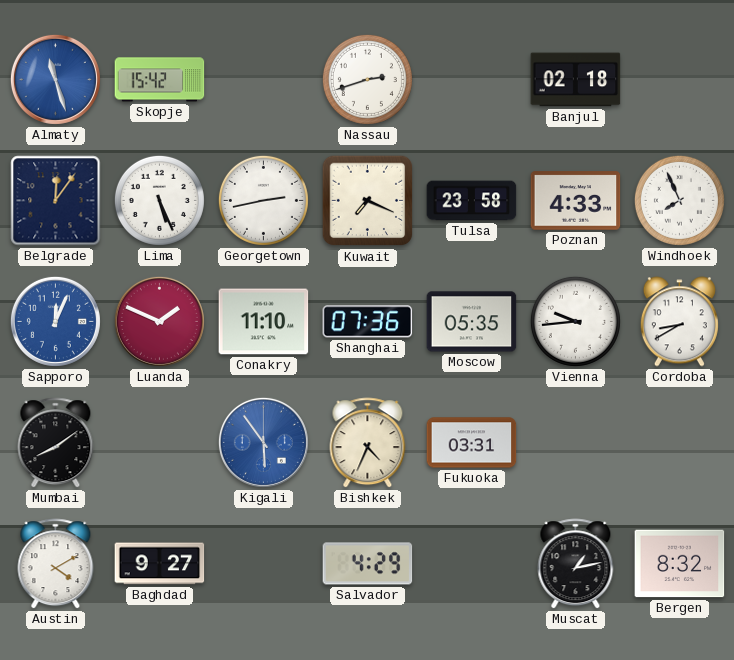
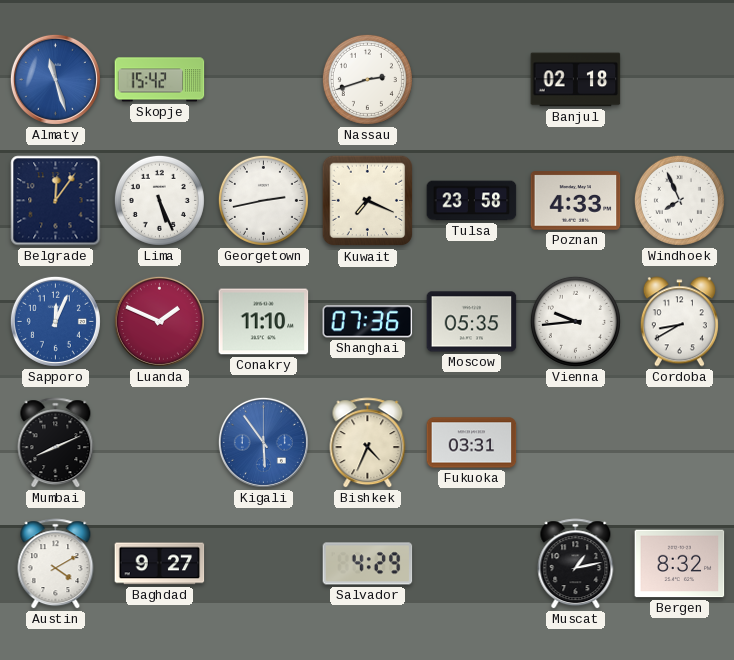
Mumbai: 8:09 -> 8:11
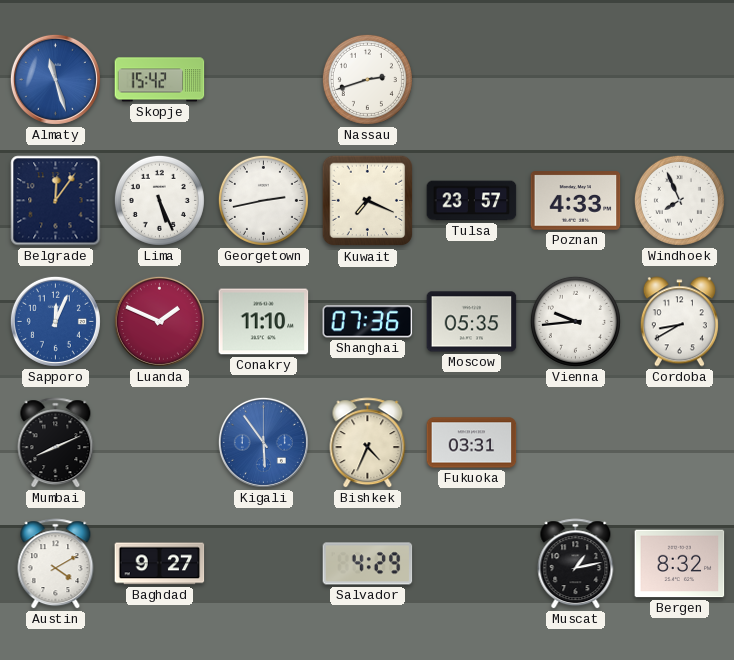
Banjul: 02:18 -> none
Tulsa: 23:58 -> 23:57
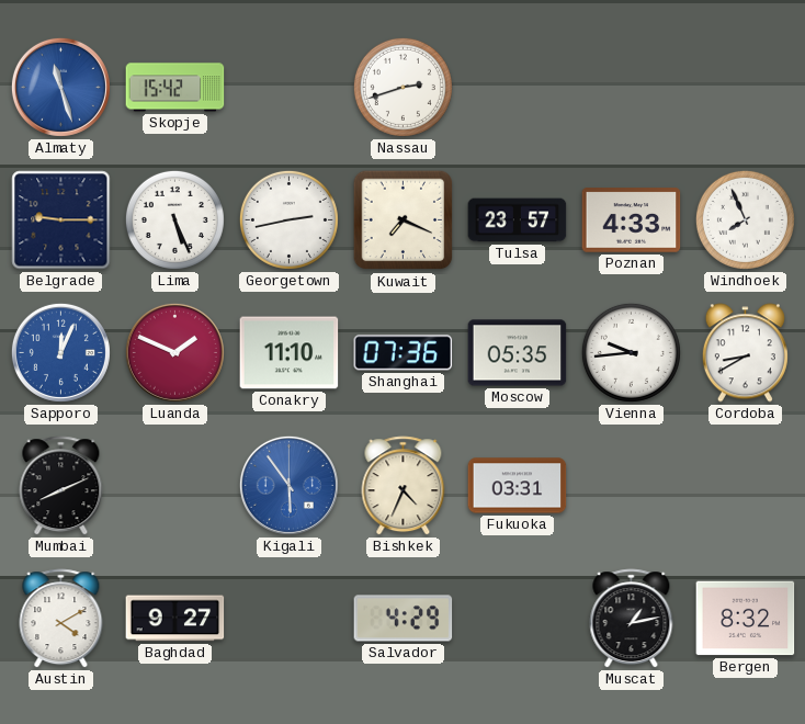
Belgrade: 12:06 -> 9:15
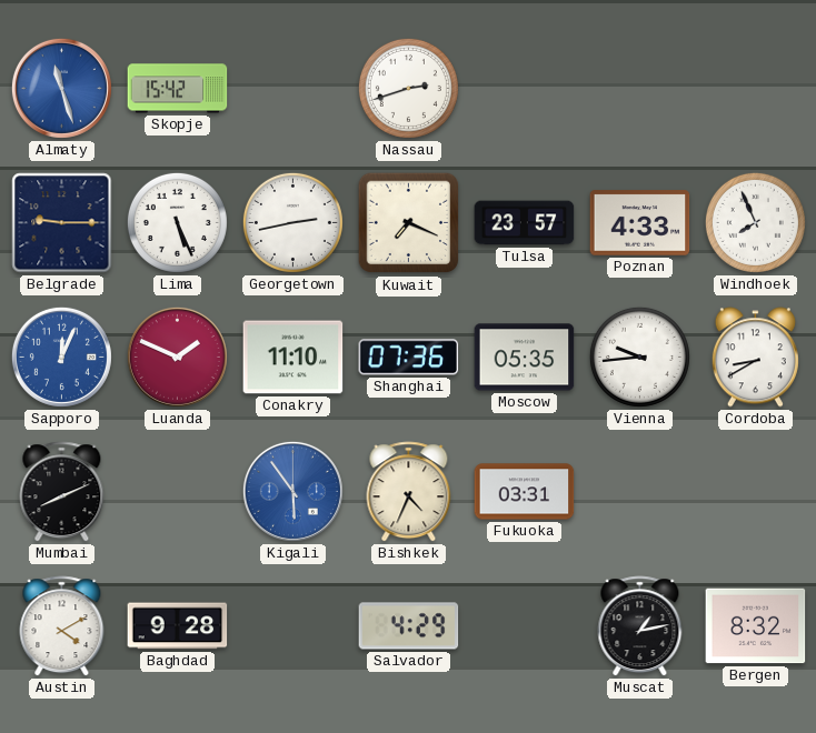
Baghdad: 9:27 -> 9:28
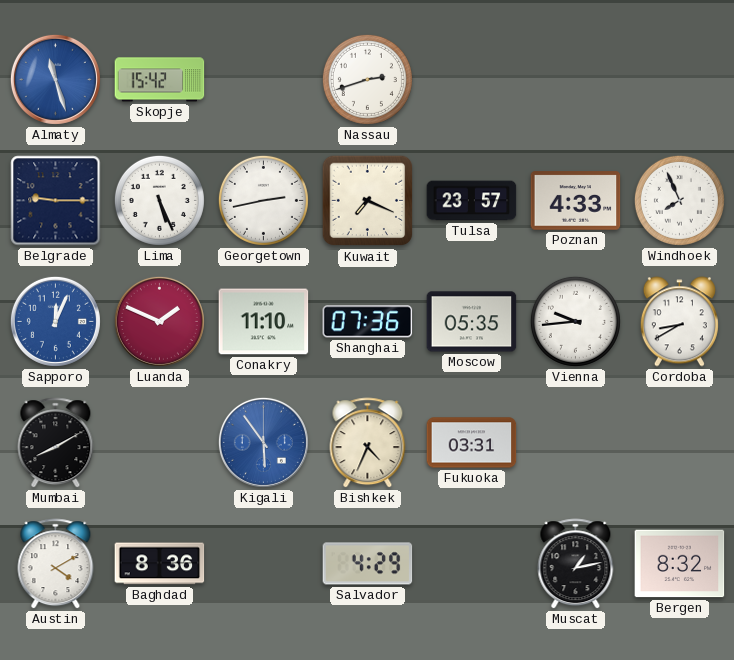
Mumbai: 8:11 -> 8:10
Baghdad: 9:28 -> 8:36
